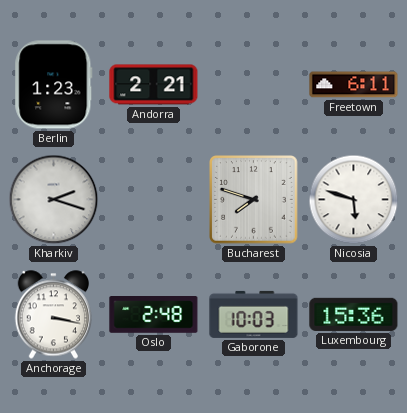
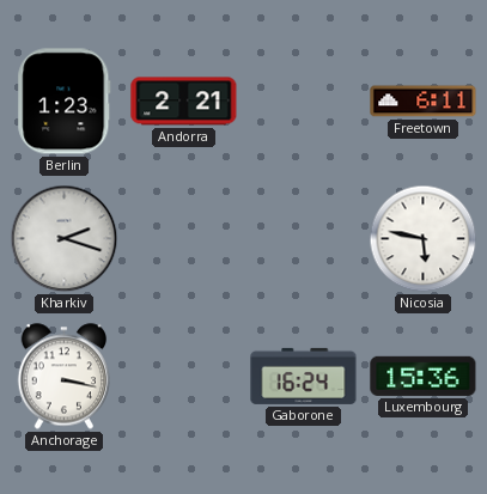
Bucharest: 7:48 -> none
Nicosia: 5:48 -> 5:47
Oslo: 2:48 -> none
Gaborone: 10:03 -> 16:24
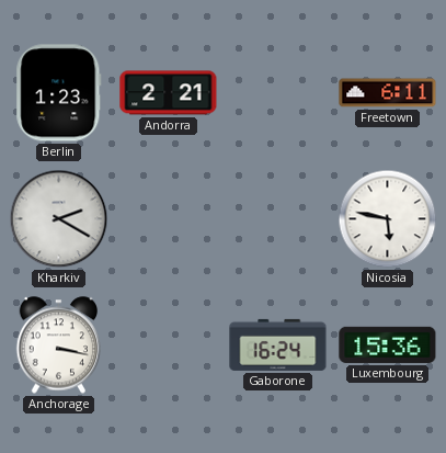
Kharkiv: 2:18 -> 2:20
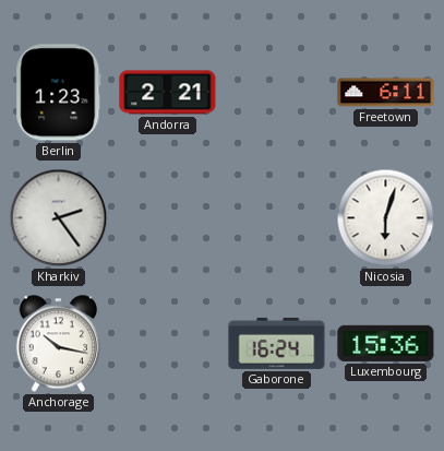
Kharkiv: 2:20 -> 2:24
Nicosia: 5:47 -> 6:03
Anchorage: 3:17 -> 10:17
